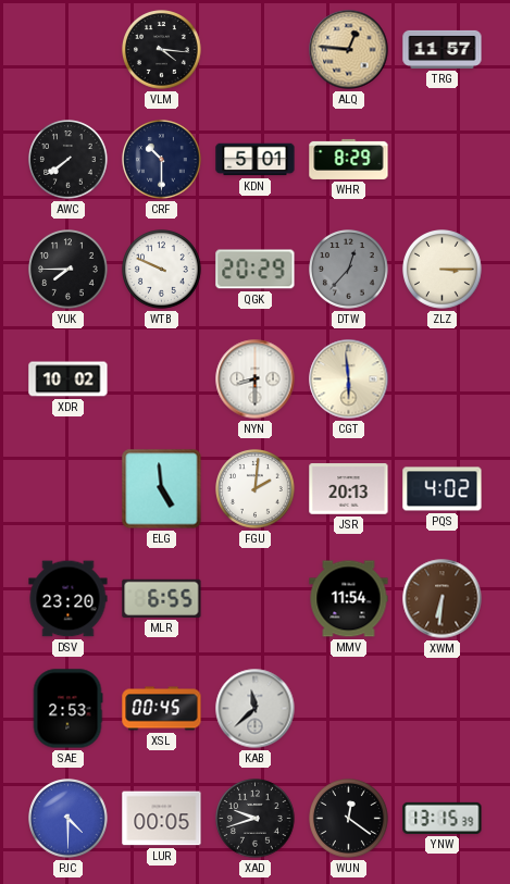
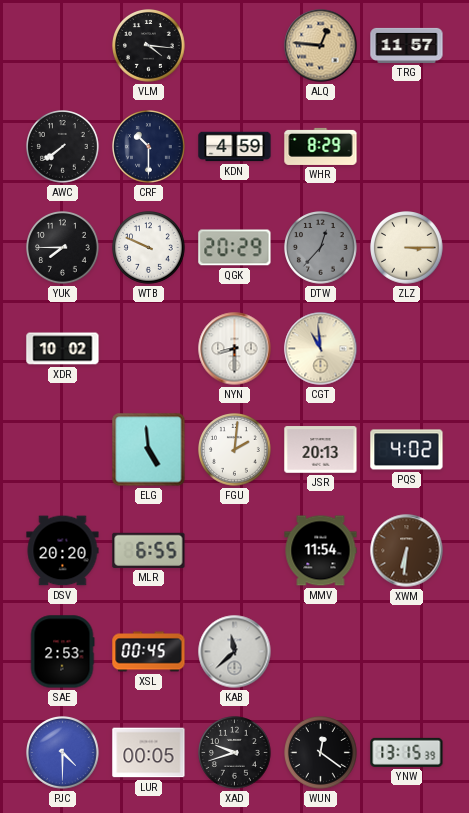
KDN: 5:01 -> 4:59
CGT: 5:59 -> 10:59
DSV: 23:20 -> 20:20
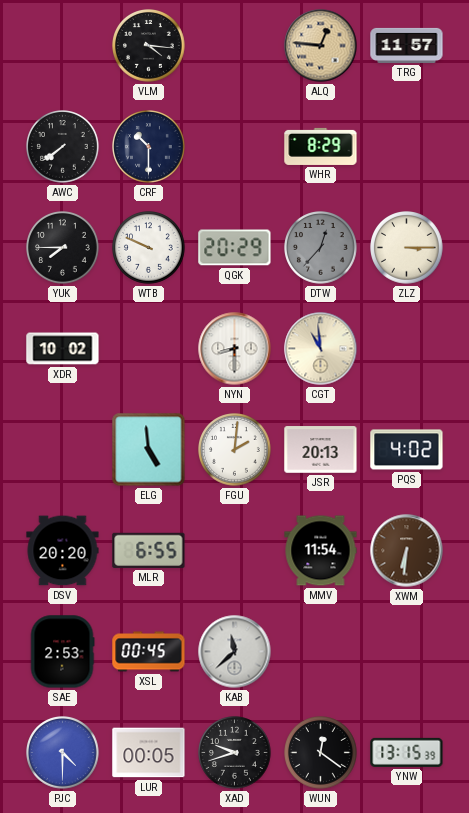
KDN: 4:59 -> none
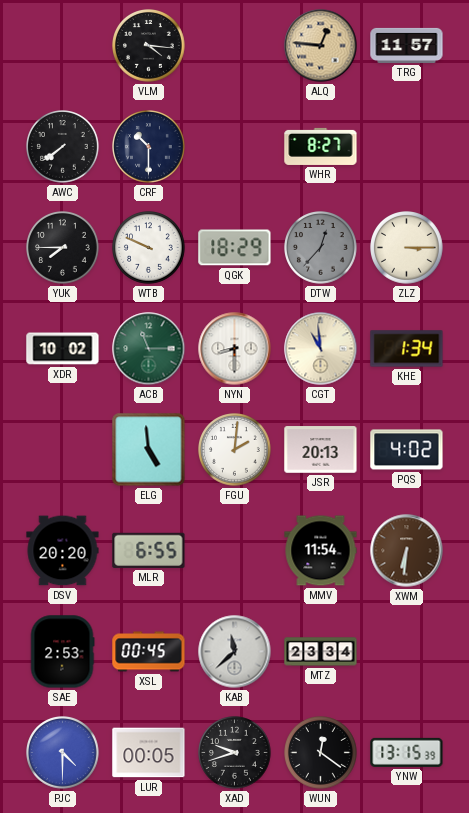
WHR: 8:29 -> 8:27
QGK: 20:29 -> 18:29
ACB: none -> 11:15
KHE: none -> 1:34
MTZ: none -> 23:34
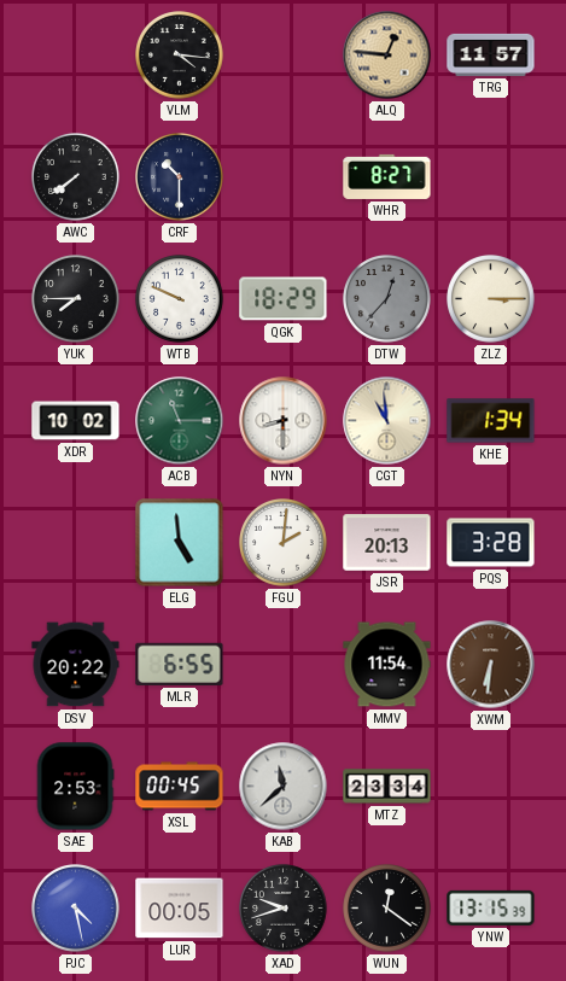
PQS: 4:02 -> 3:28
DSV: 20:20 -> 20:22
PJC: 4:30 -> 4:28
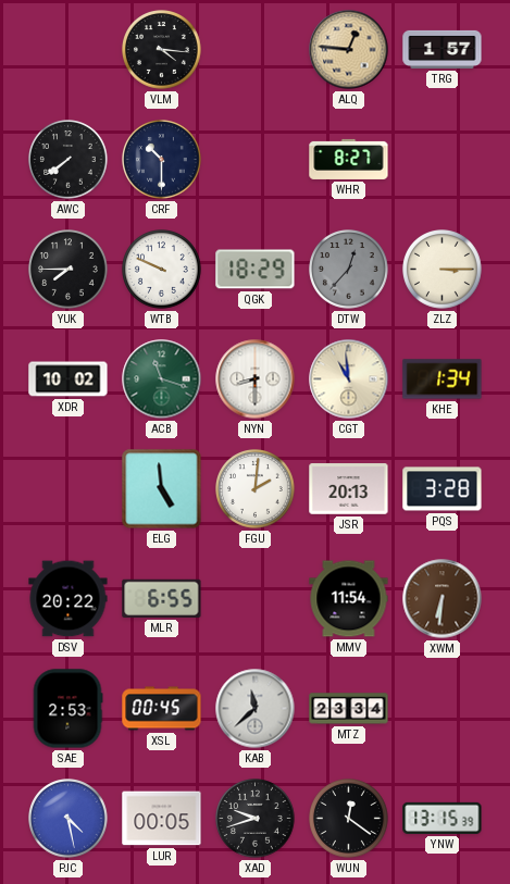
TRG: 11:57 -> 1:57
ACB: 11:15 -> 11:18
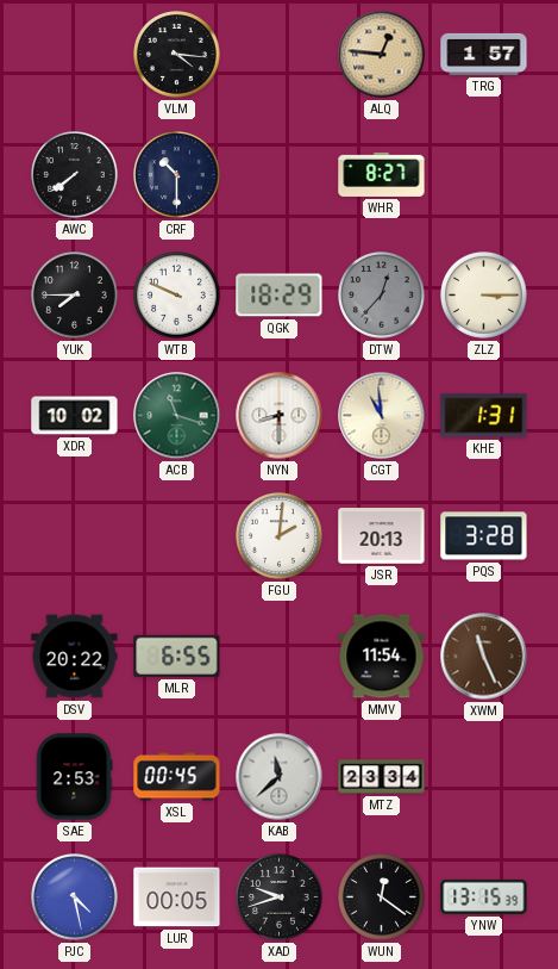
KHE: 1:34 -> 1:31
ELG: 4:59 -> none
XWM: 6:31 -> 11:26
